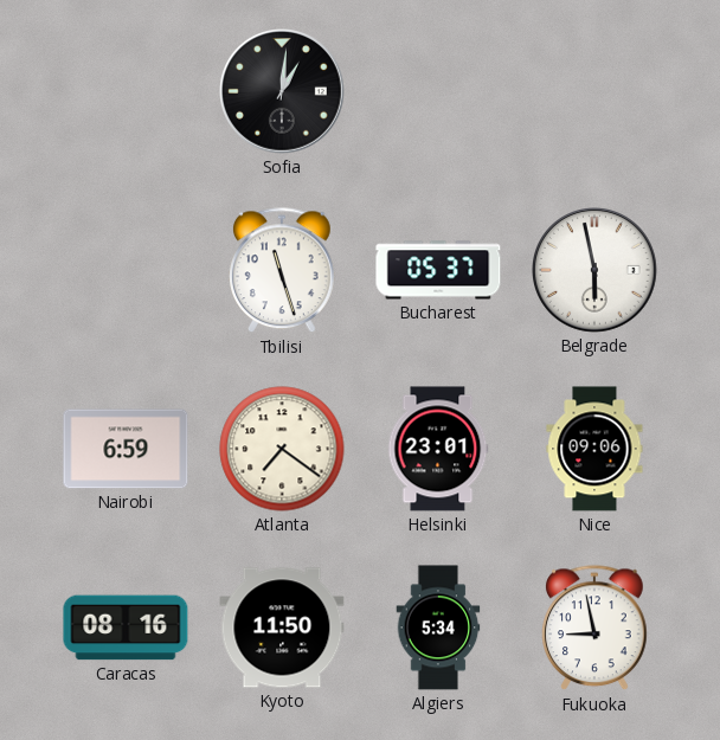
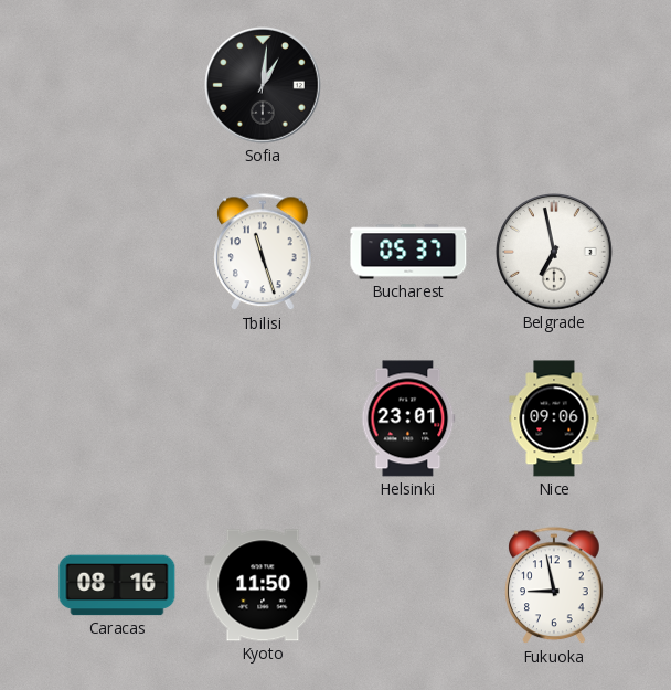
Belgrade: 5:58 -> 6:58
Nairobi: 6:59 -> none
Atlanta: 7:21 -> none
Algiers: 5:34 -> none
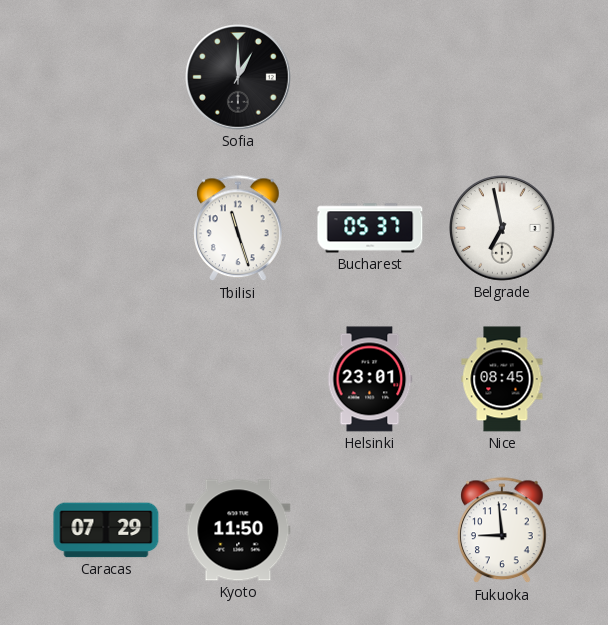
Sofia: 1:01 -> 1:00
Nice: 09:06 -> 08:45
Caracas: 08:16 -> 07:29
Fukuoka: 8:58 -> 8:59
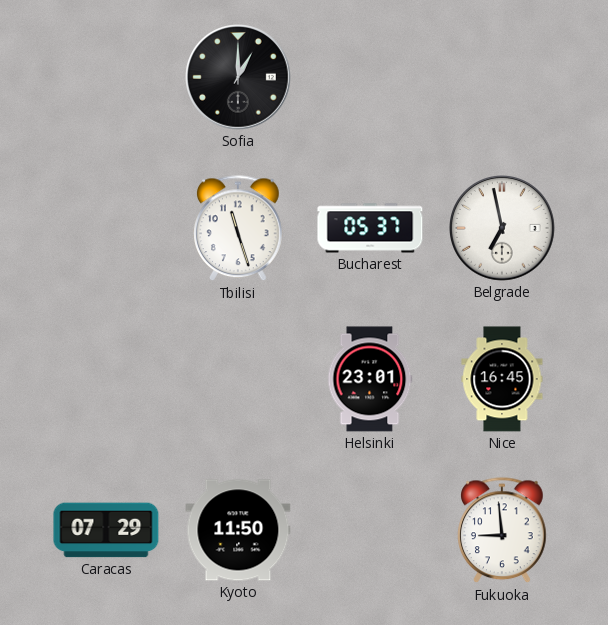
Nice: 08:45 -> 16:45
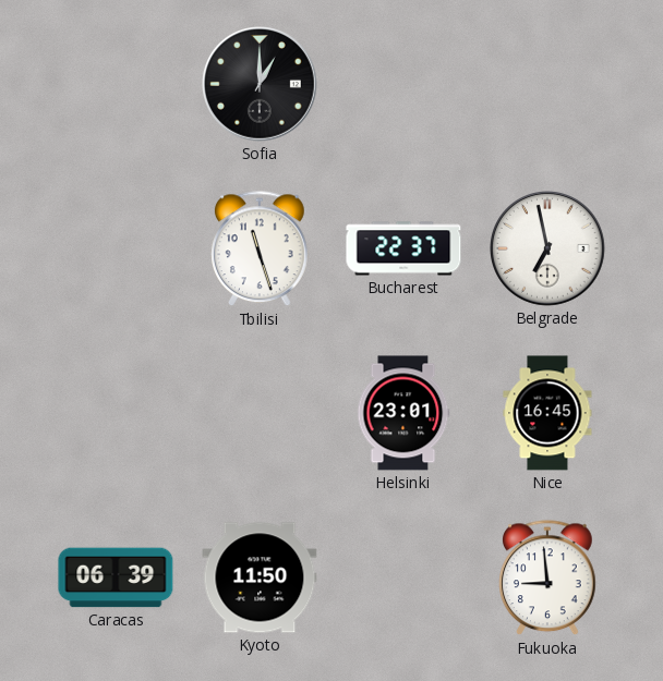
Bucharest: 05:37 -> 22:37
Caracas: 07:29 -> 06:39
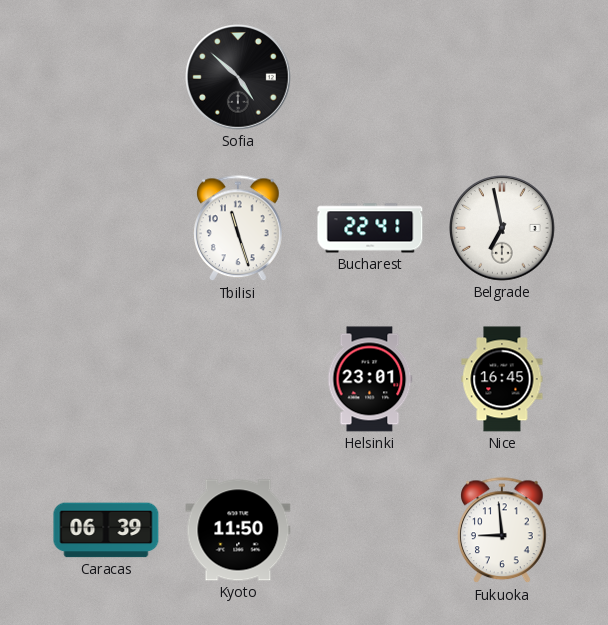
Sofia: 1:00 -> 4:52
Bucharest: 22:37 -> 22:41
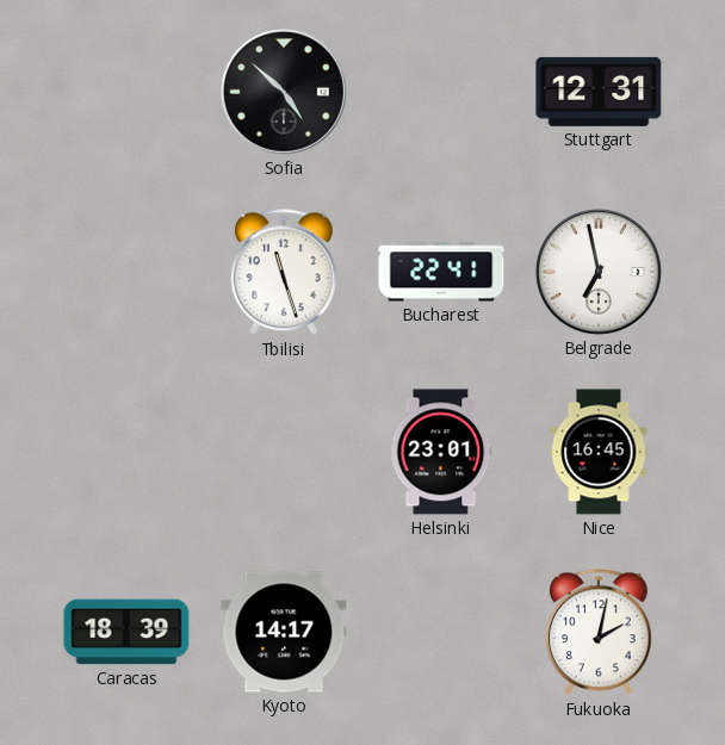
Stuttgart: none -> 12:31
Caracas: 06:39 -> 18:39
Kyoto: 11:50 -> 14:17
Fukuoka: 8:59 -> 2:02
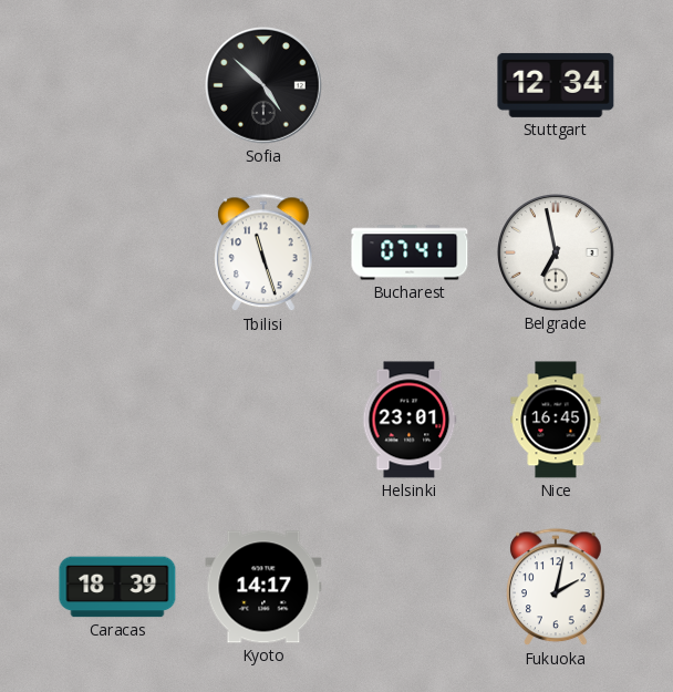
Stuttgart: 12:31 -> 12:34
Bucharest: 22:41 -> 07:41
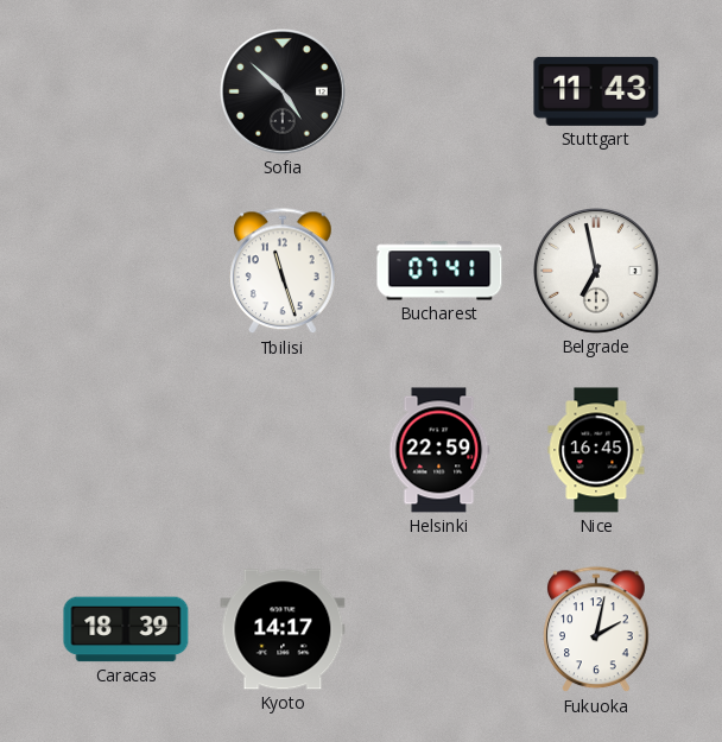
Stuttgart: 12:34 -> 11:43
Helsinki: 23:01 -> 22:59
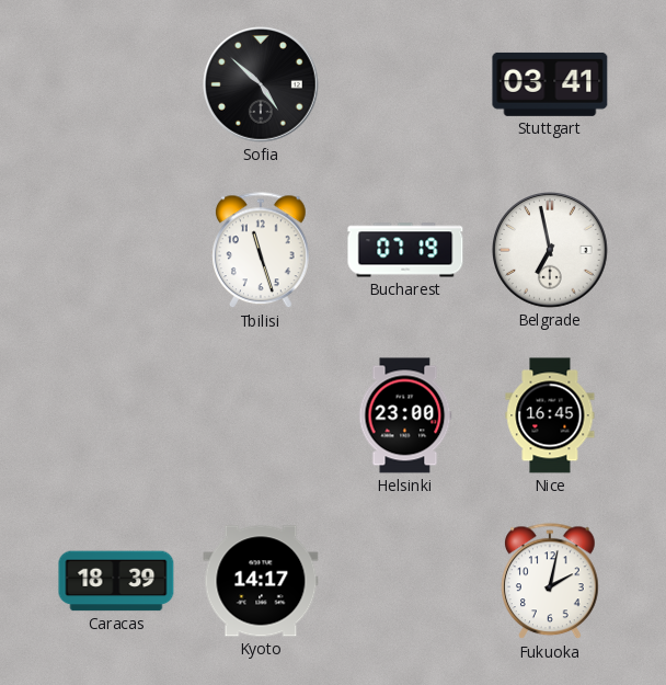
Stuttgart: 11:43 -> 03:41
Bucharest: 07:41 -> 07:19
Helsinki: 22:59 -> 23:00
